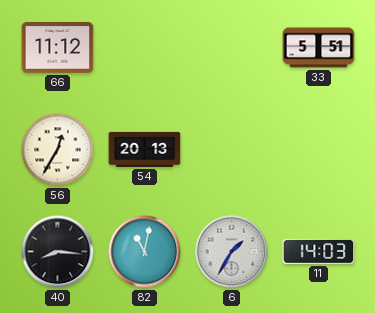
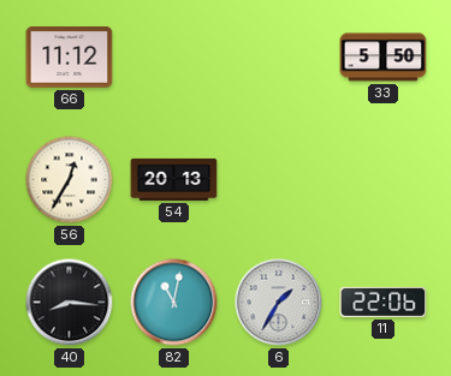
33: 5:51 -> 5:50
11: 14:03 -> 22:06
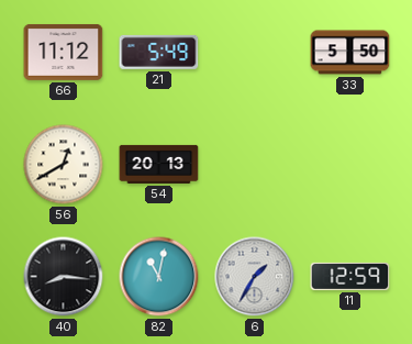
21: none -> 5:49
56: 12:35 -> 12:40
11: 22:06 -> 12:59
